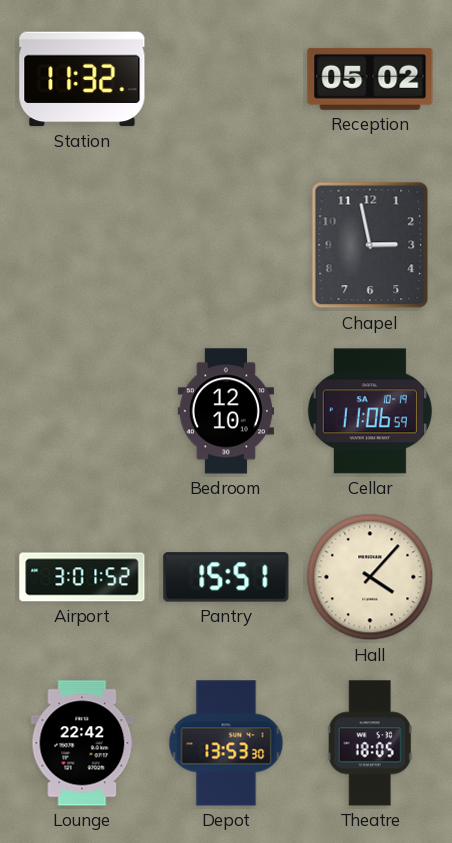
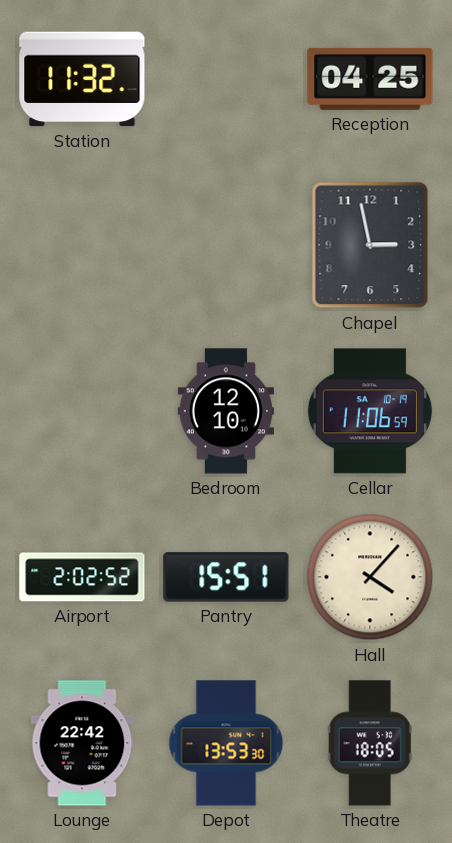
Reception: 05:02 -> 04:25
Airport: 3:01 -> 2:02
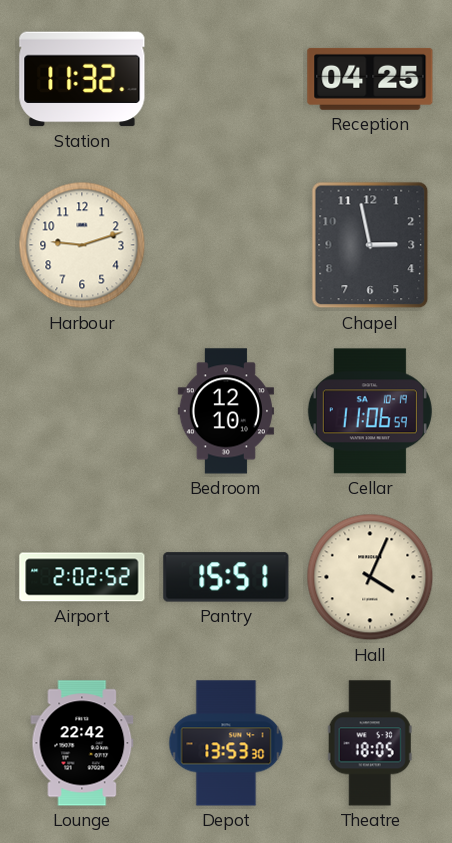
Harbour: none -> 9:12
Hall: 4:07 -> 4:04
